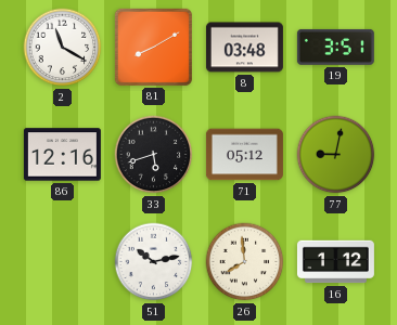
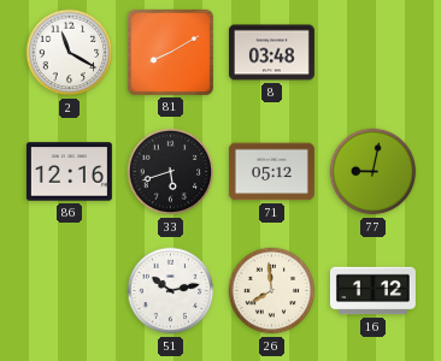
19: 3:51 -> none
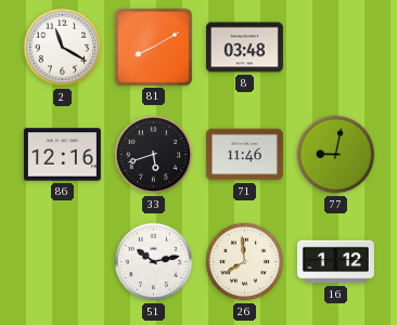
71: 05:12 -> 11:46
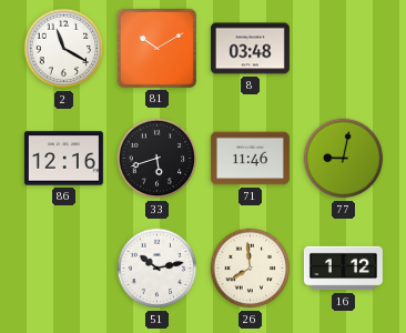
81: 8:10 -> 10:10
